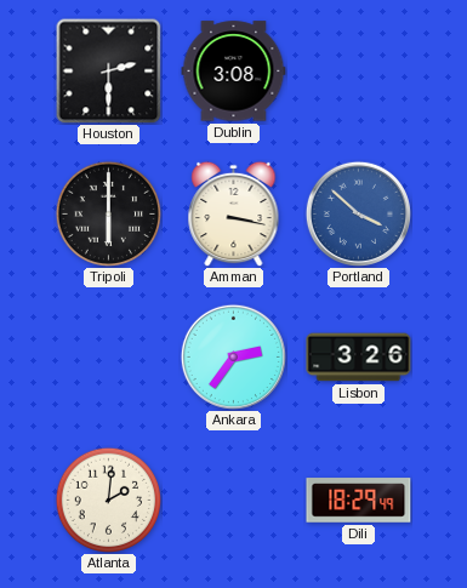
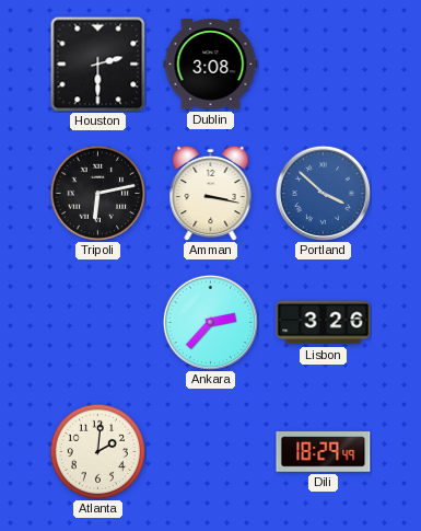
Tripoli: 6:00 -> 6:13
Ankara: 2:36 -> 2:37
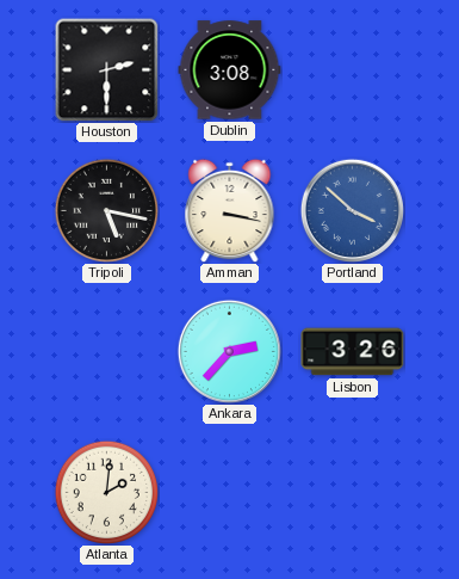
Tripoli: 6:13 -> 5:17
Dili: 18:29 -> none
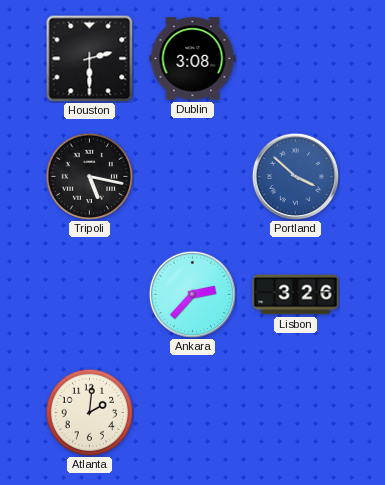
Amman: 3:17 -> none
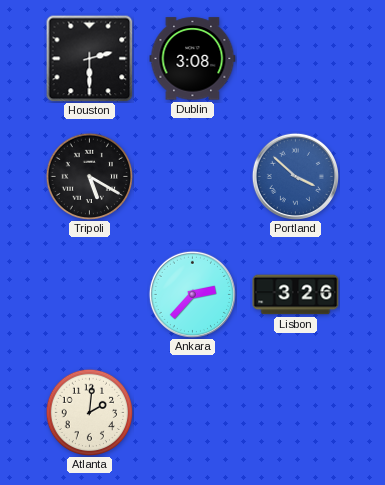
Tripoli: 5:17 -> 5:20
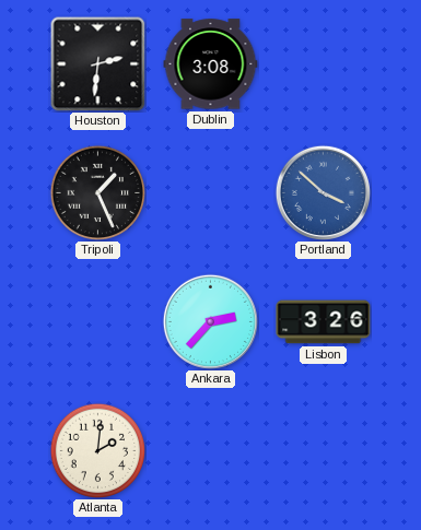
Houston: 2:30 -> 2:31
Tripoli: 5:20 -> 1:26
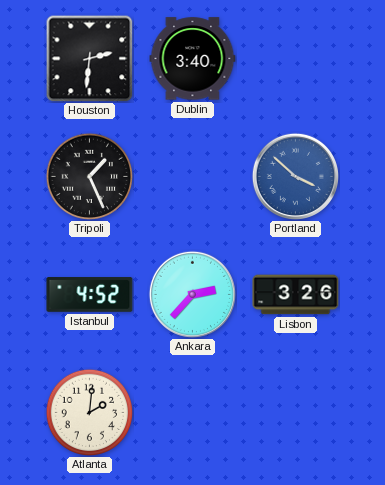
Dublin: 3:08 -> 3:40
Istanbul: none -> 4:52
